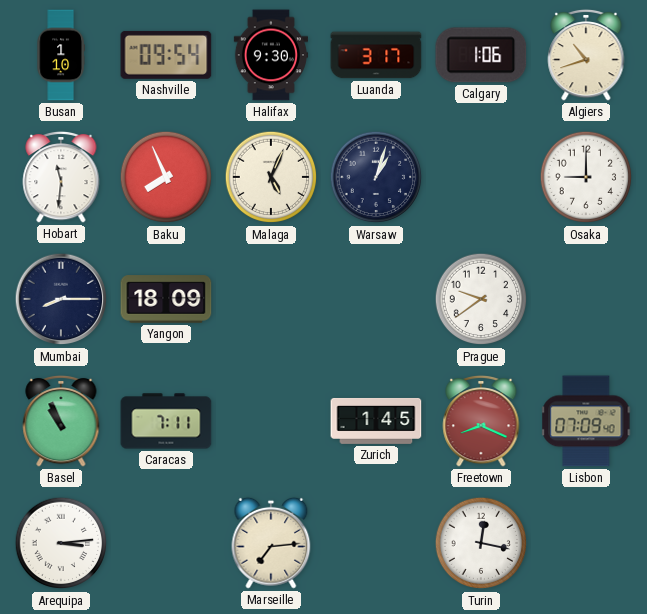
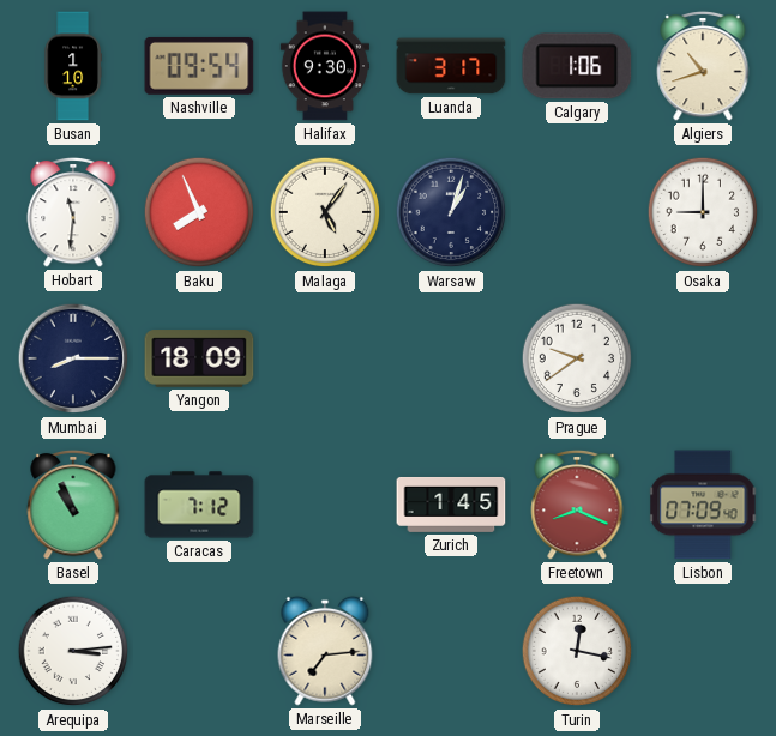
Malaga: 5:04 -> 5:06
Caracas: 7:11 -> 7:12
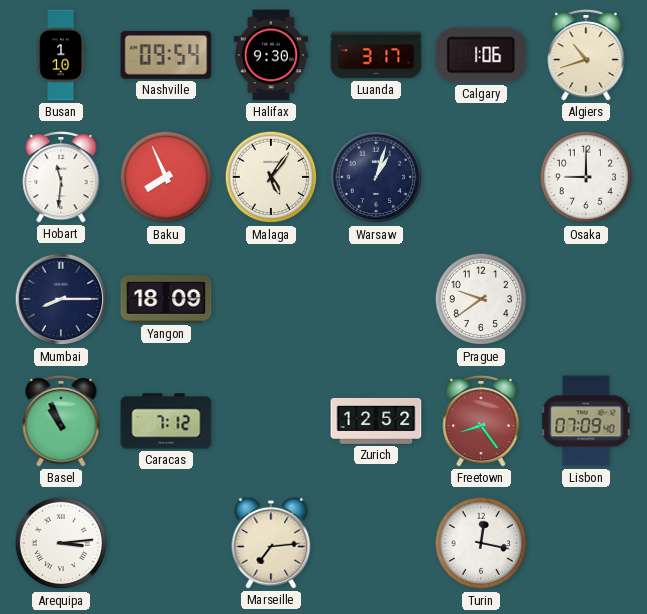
Zurich: 1:45 -> 12:52
Freetown: 8:19 -> 8:24
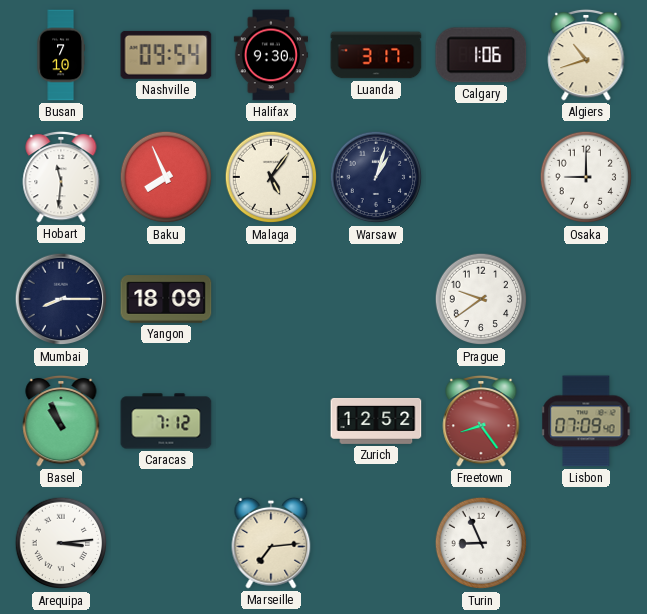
Busan: 1:10 -> 7:10
Turin: 12:17 -> 8:56
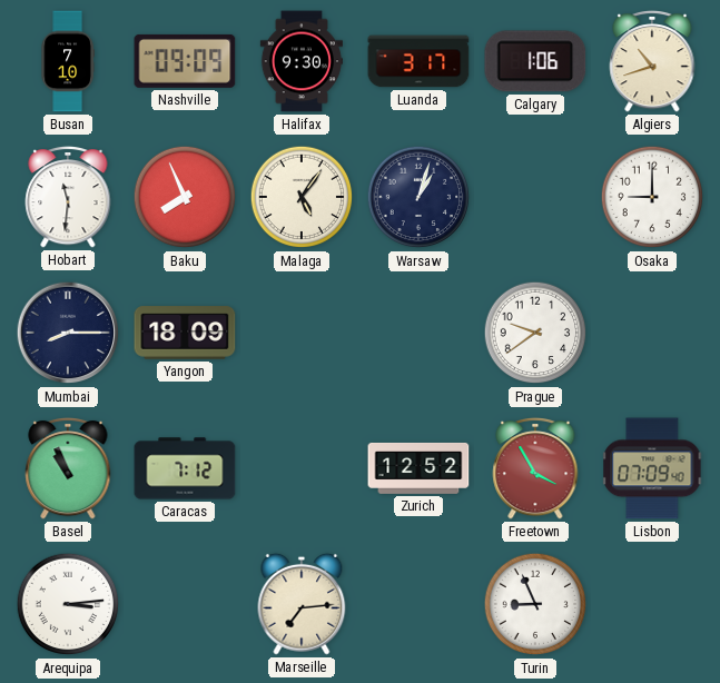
Nashville: 09:54 -> 09:09
Freetown: 8:24 -> 3:55
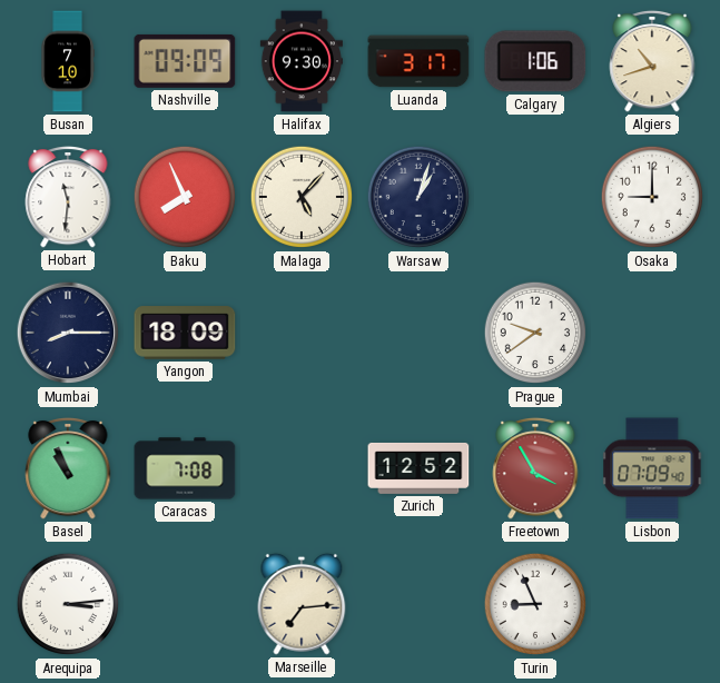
Malaga: 5:06 -> 5:07
Caracas: 7:12 -> 7:08
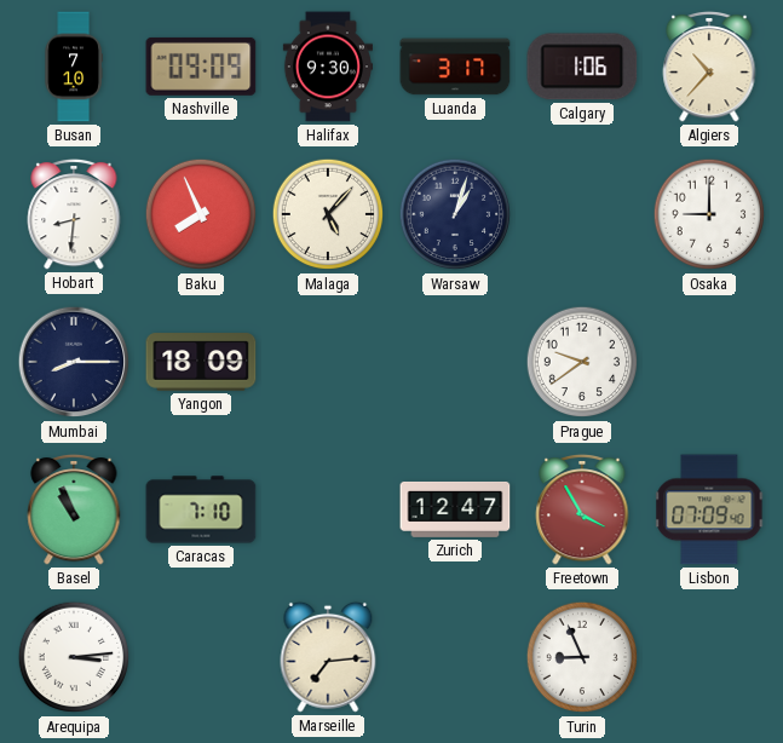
Algiers: 10:42 -> 10:37
Hobart: 11:31 -> 8:31
Caracas: 7:08 -> 7:10
Zurich: 12:52 -> 12:47
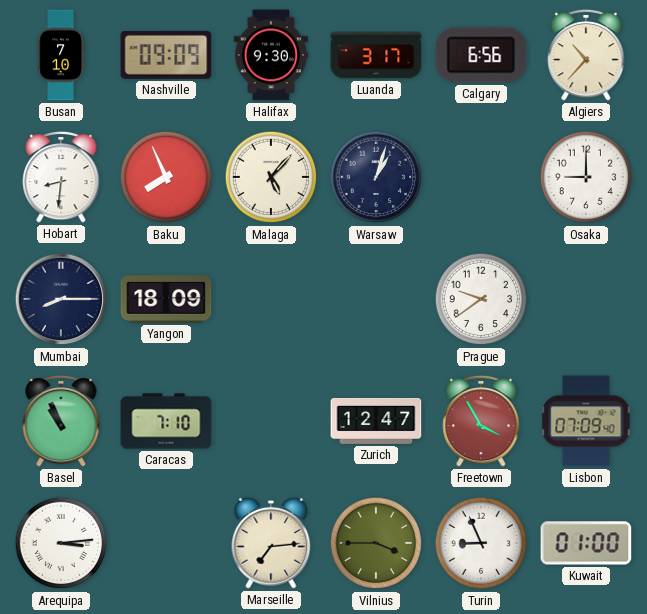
Calgary: 1:06 -> 6:56
Vilnius: none -> 3:45
Kuwait: none -> 01:00
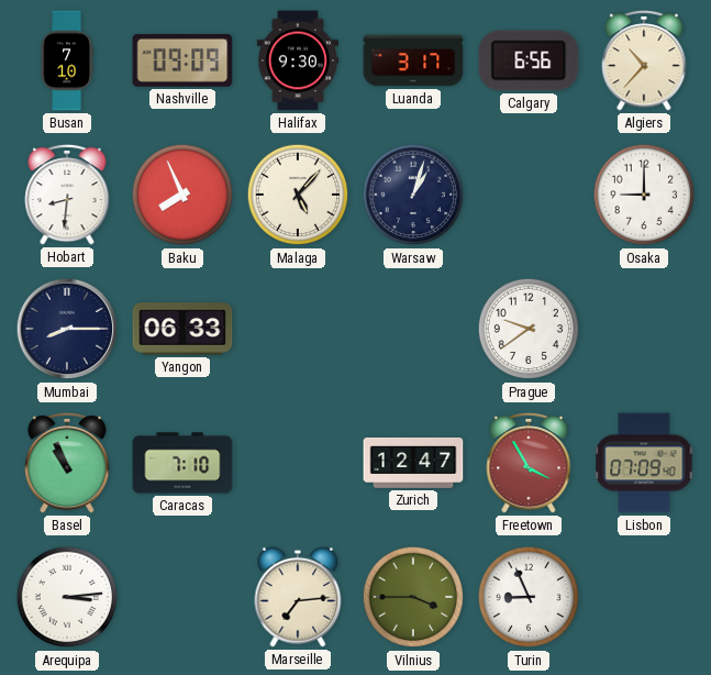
Yangon: 18:09 -> 06:33
Kuwait: 01:00 -> none
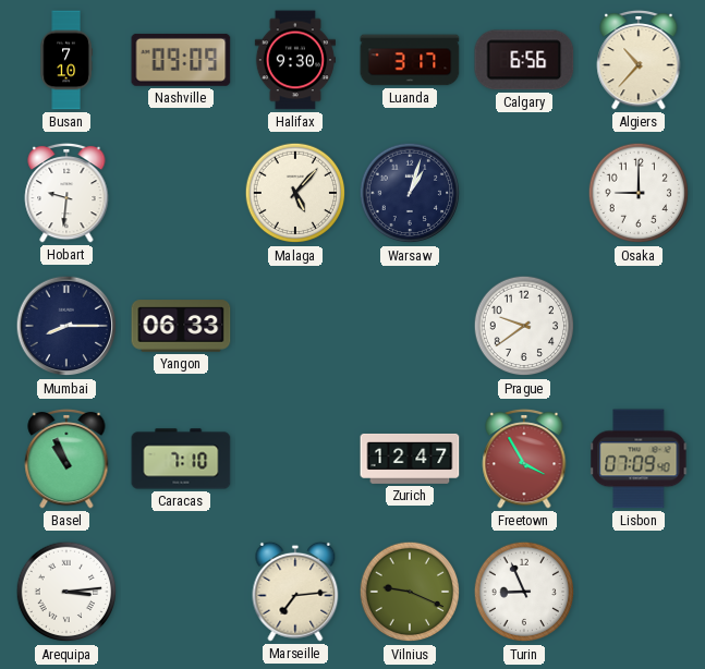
Hobart: 8:31 -> 9:31
Baku: 7:56 -> none
Vilnius: 3:45 -> 9:19
